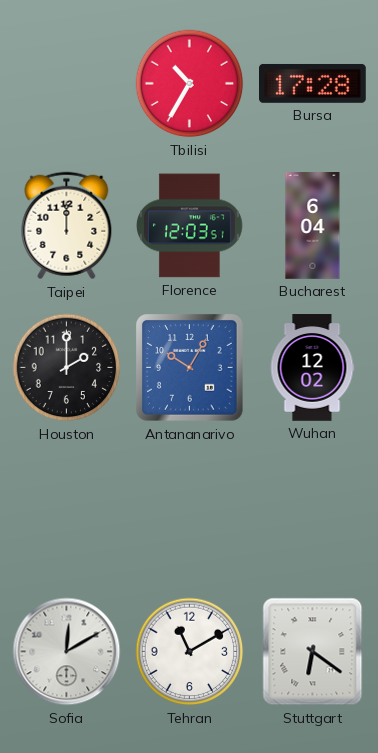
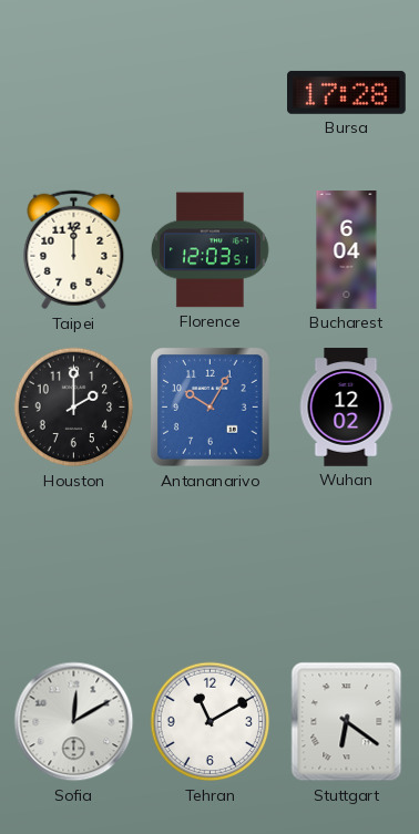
Tbilisi: 10:35 -> none
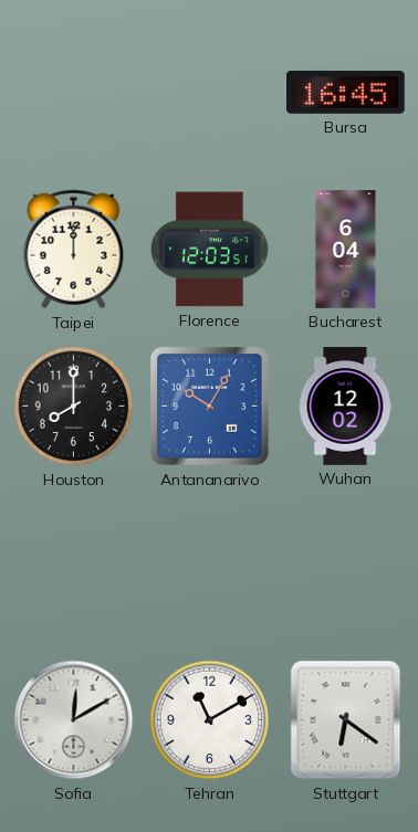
Bursa: 17:28 -> 16:45
Houston: 2:00 -> 8:00
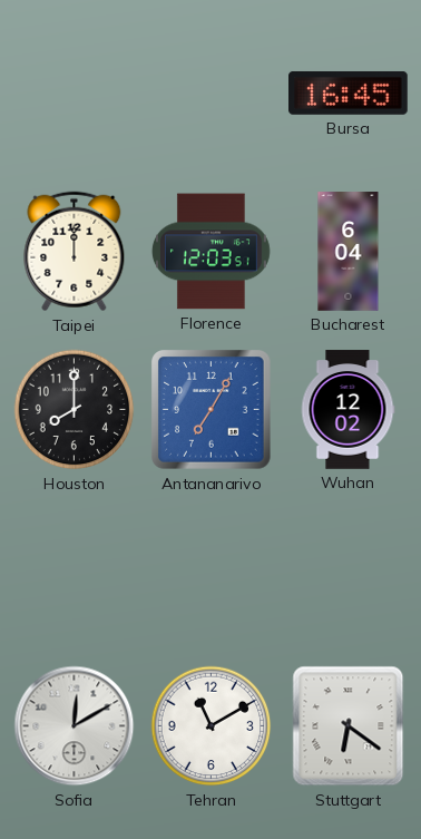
Antananarivo: 10:05 -> 7:05
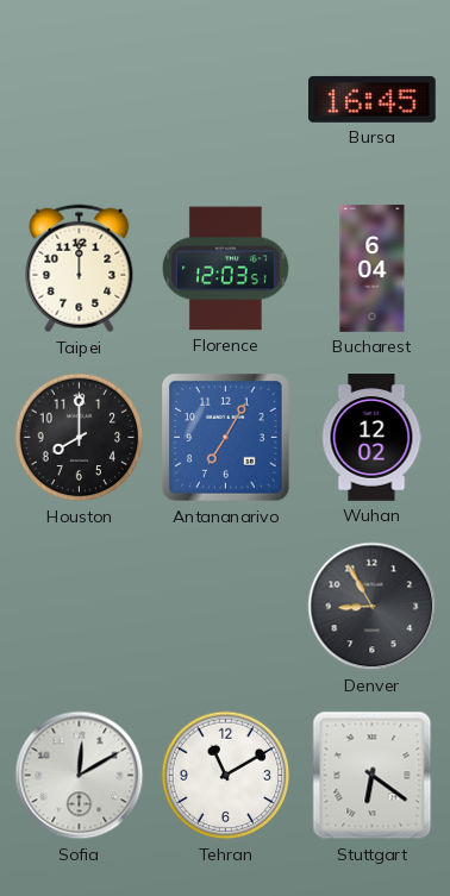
Denver: none -> 8:55
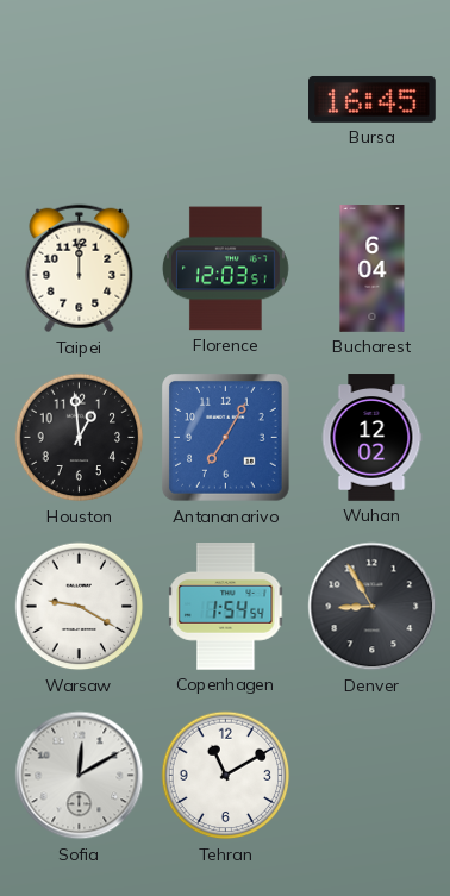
Houston: 8:00 -> 12:59
Warsaw: none -> 9:20
Copenhagen: none -> 1:54
Stuttgart: 6:21 -> none
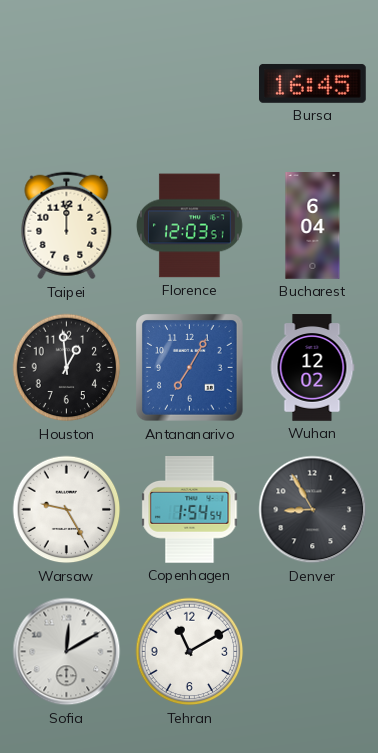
Warsaw: 9:20 -> 9:25
